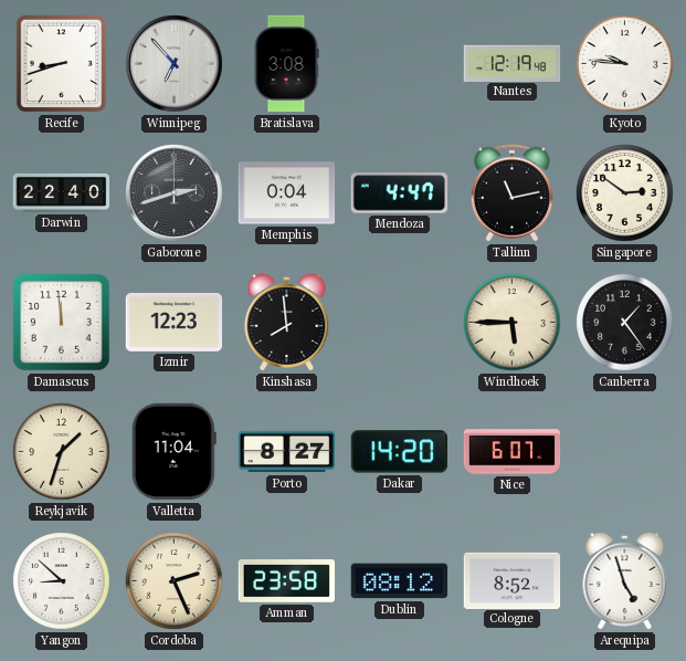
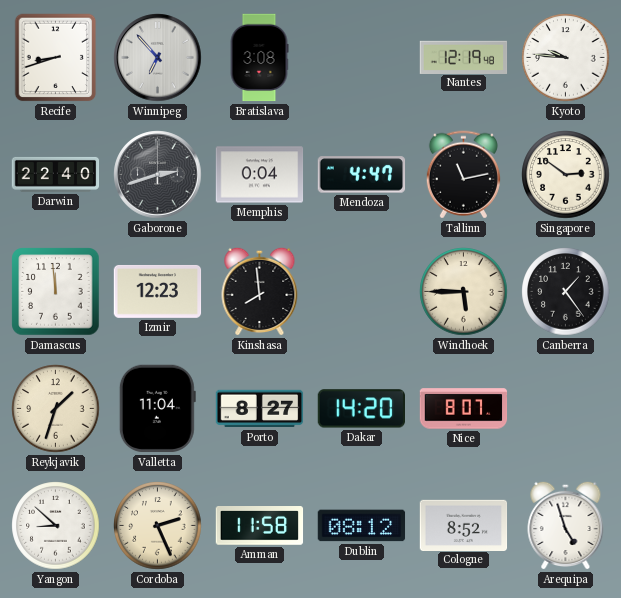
Nice: 6:07 -> 8:07
Amman: 23:58 -> 11:58
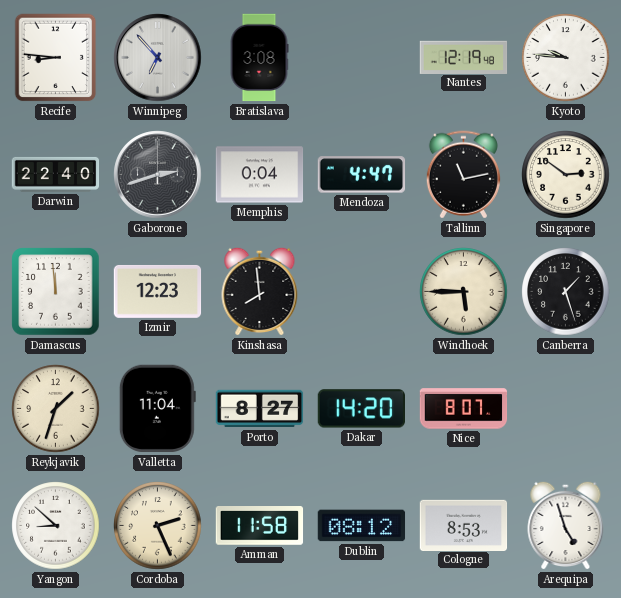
Recife: 8:42 -> 8:46
Canberra: 1:24 -> 1:27
Cologne: 8:52 -> 8:53
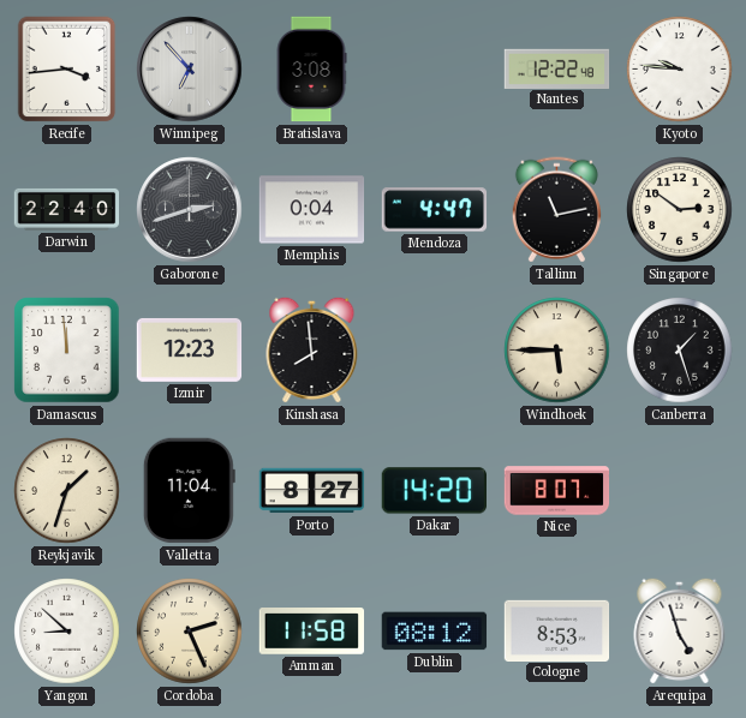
Recife: 8:46 -> 3:44
Nantes: 12:19 -> 12:22
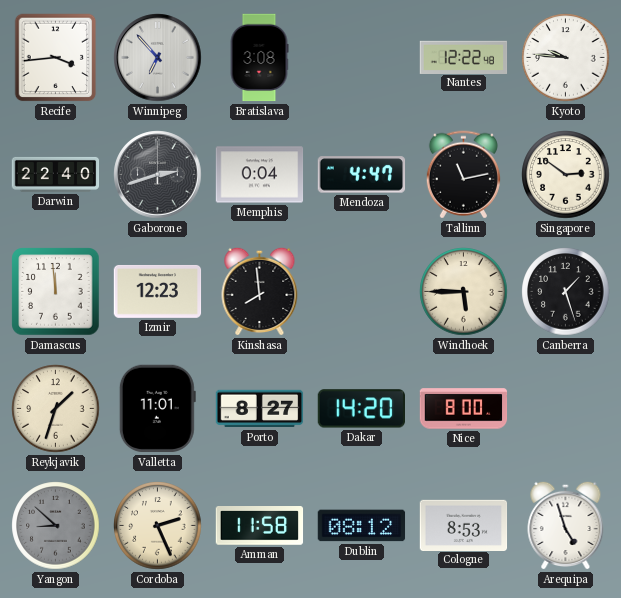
Valletta: 11:04 -> 11:01
Nice: 8:07 -> 8:00
Yangon dial: white -> grey
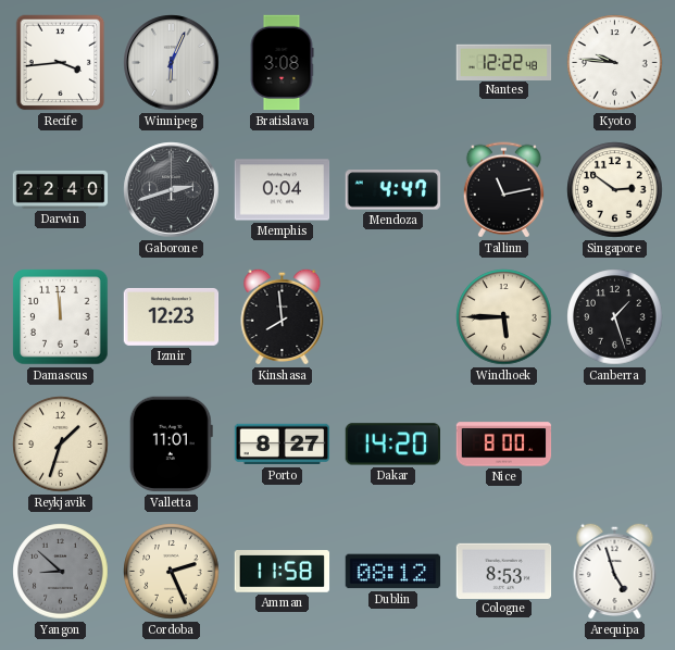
Winnipeg: 6:53 -> 6:04
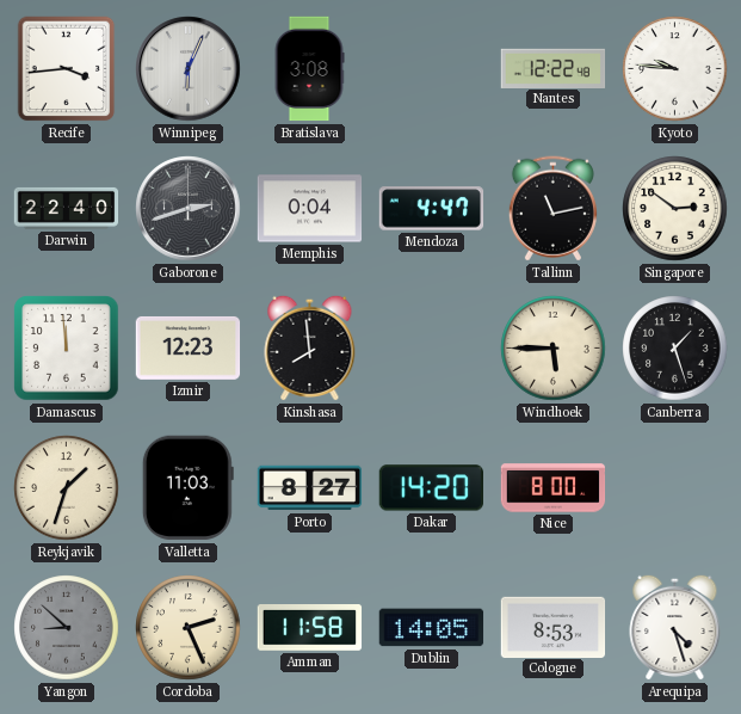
Valletta: 11:01 -> 11:03
Dublin: 08:12 -> 14:05
Arequipa: 4:57 -> 4:27
